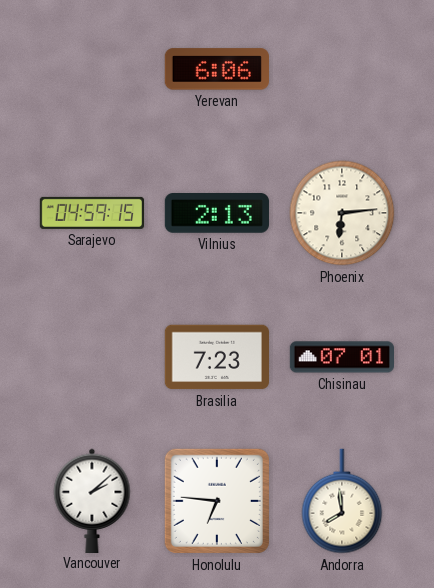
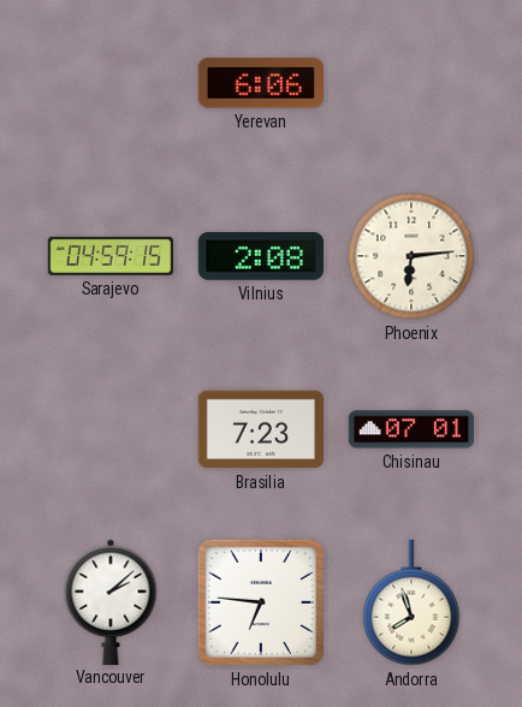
Vilnius: 2:13 -> 2:08
Andorra: 7:59 -> 7:57
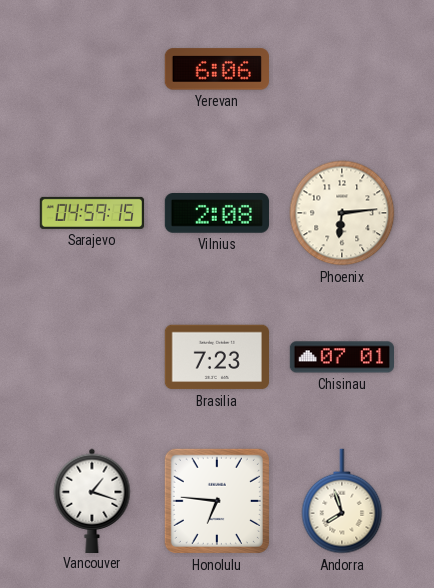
Vancouver: 2:08 -> 1:18
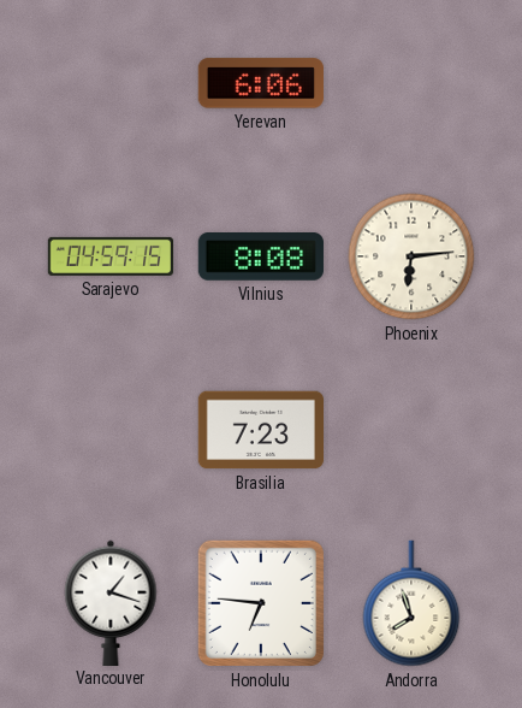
Vilnius: 2:08 -> 8:08
Chisinau: 07:01 -> none
